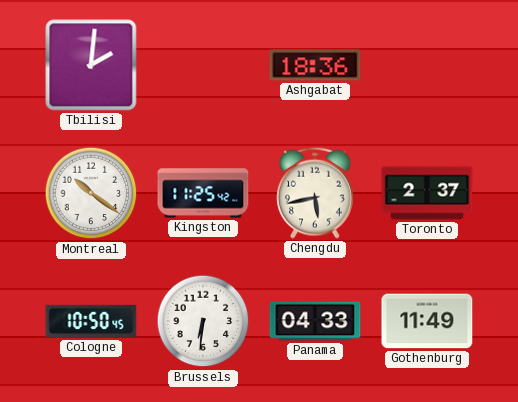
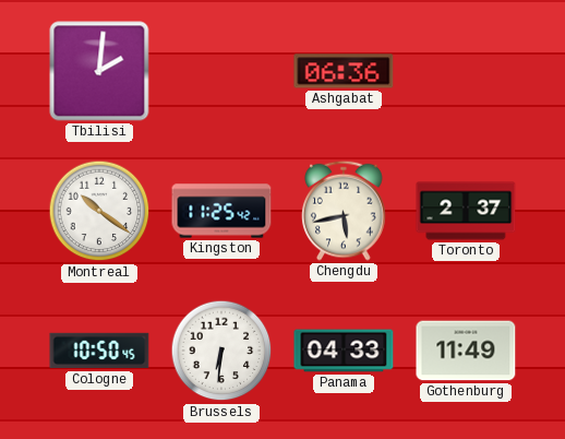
Ashgabat: 18:36 -> 06:36
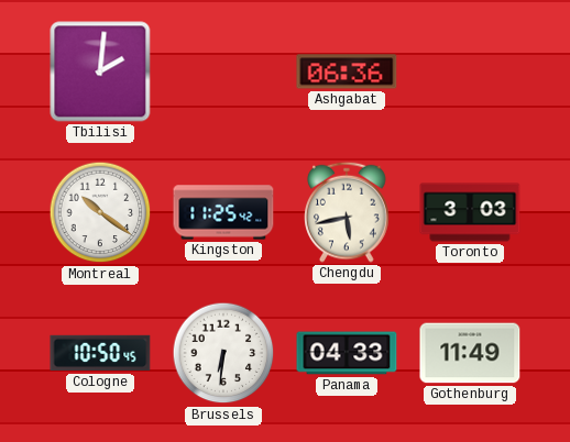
Toronto: 2:37 -> 3:03
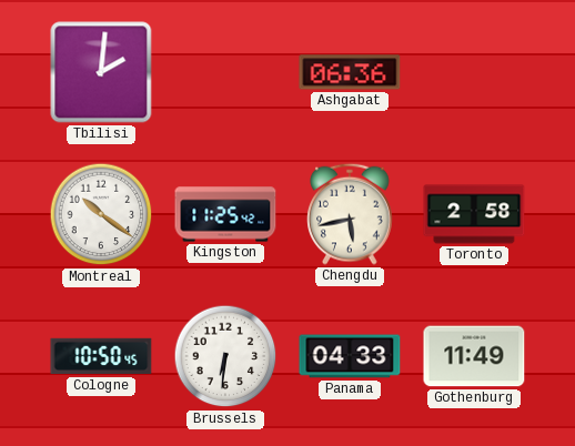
Toronto: 3:03 -> 2:58
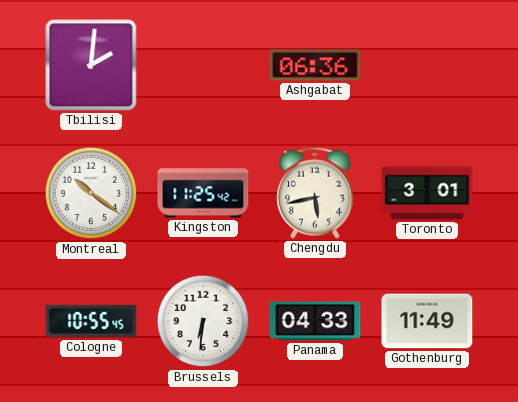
Toronto: 2:58 -> 3:01
Cologne: 10:50 -> 10:55
